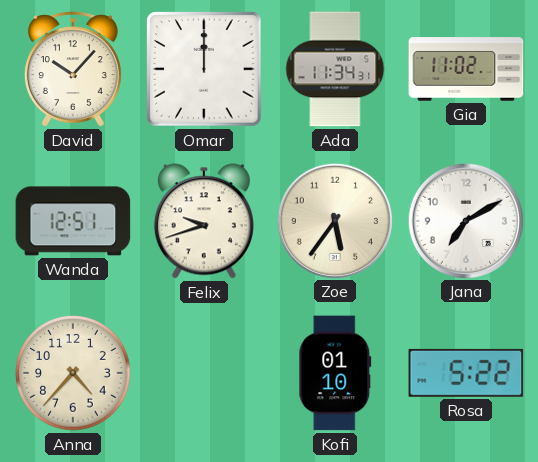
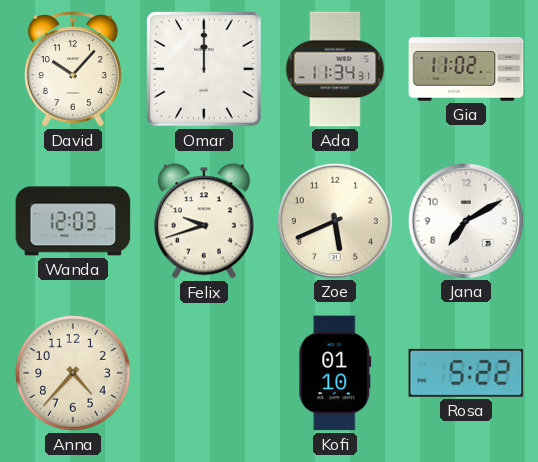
Wanda: 12:51 -> 12:03
Zoe: 5:36 -> 5:41
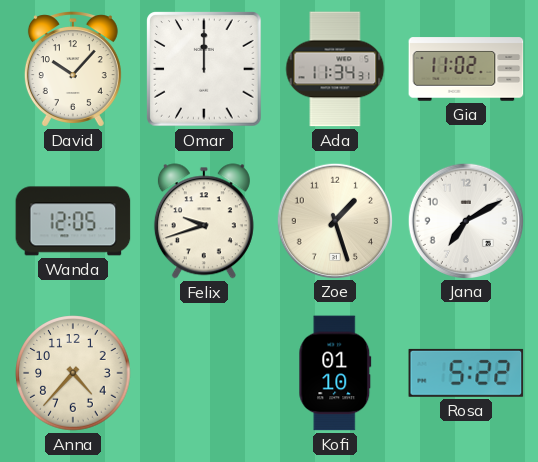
Wanda: 12:03 -> 12:05
Zoe: 5:41 -> 1:27
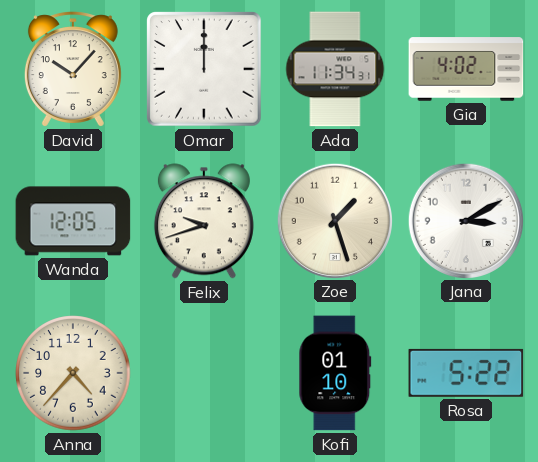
Gia: 11:02 -> 4:02
Jana: 7:10 -> 3:10
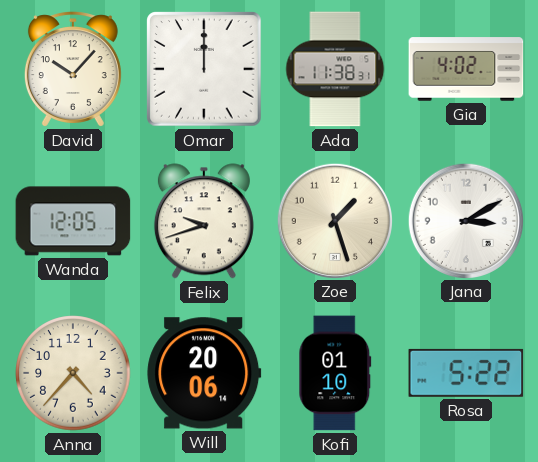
Ada: 11:34 -> 11:38
Will: none -> 20:06
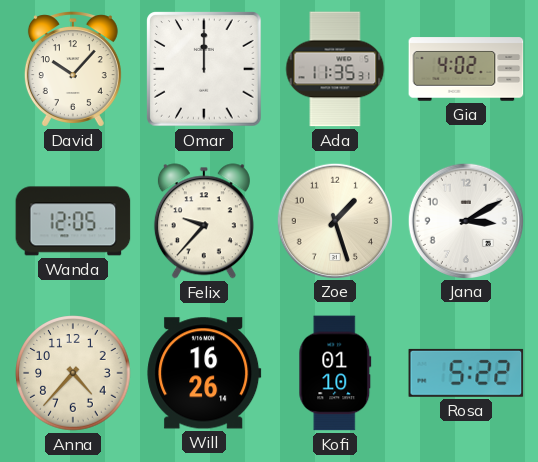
Ada: 11:38 -> 11:35
Felix: 9:42 -> 9:37
Will: 20:06 -> 16:26
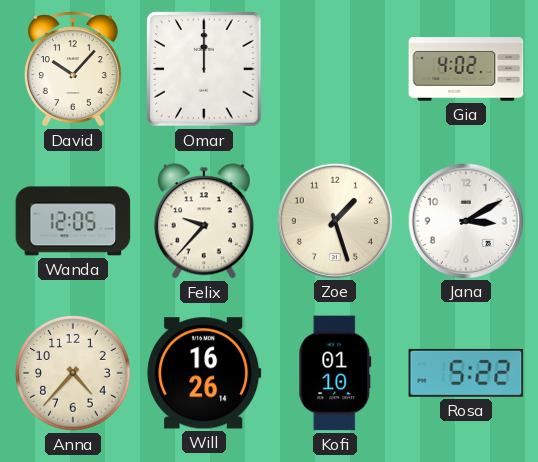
Ada: 11:35 -> none
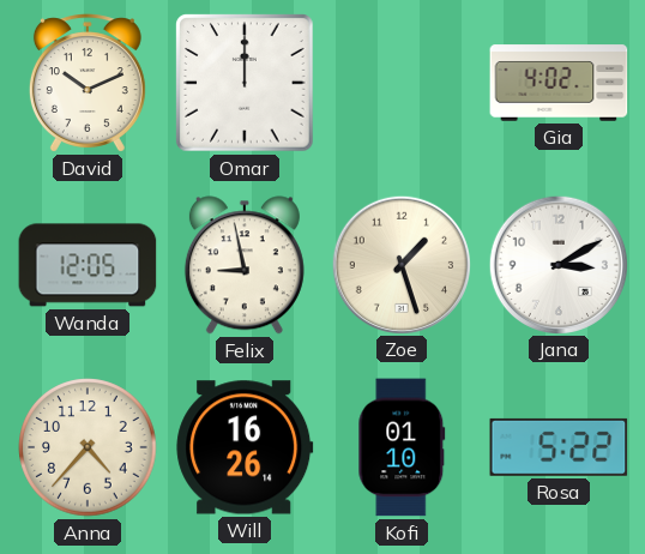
David: 10:07 -> 10:11
Felix: 9:37 -> 8:58
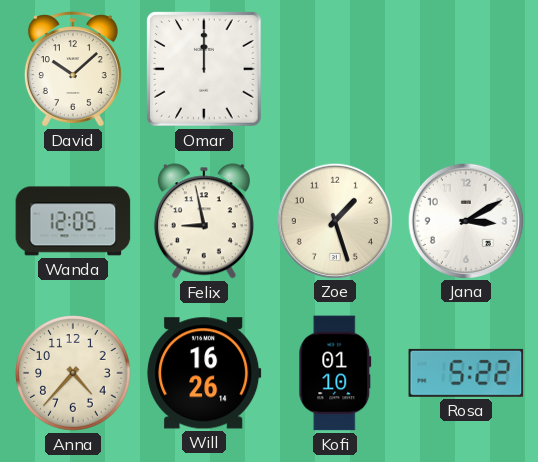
David: 10:11 -> 10:08
Gia: 4:02 -> none
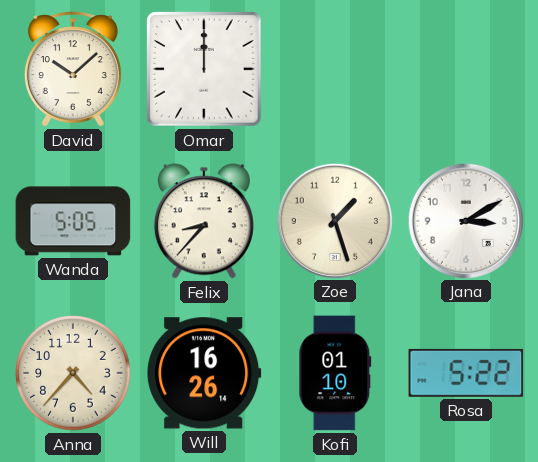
Wanda: 12:05 -> 5:05
Felix: 8:58 -> 8:37
